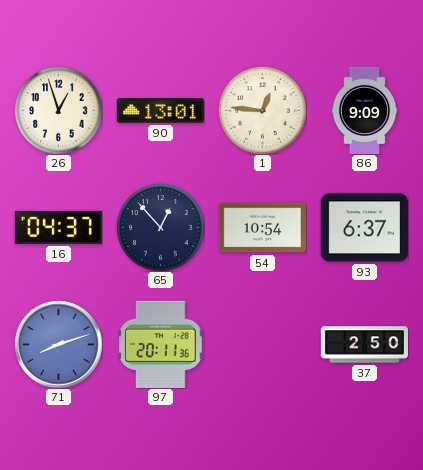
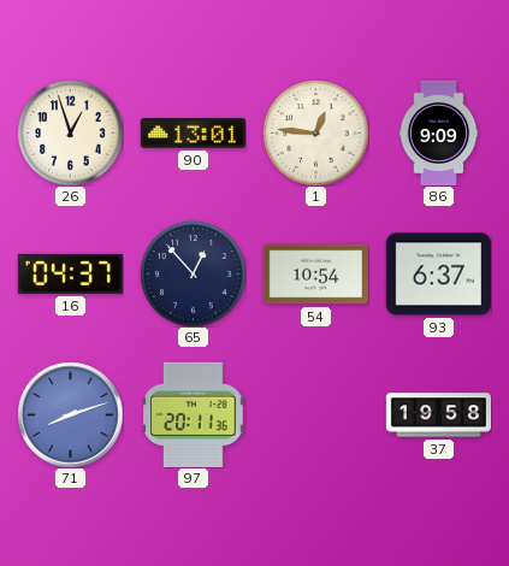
37: 2:50 -> 19:58
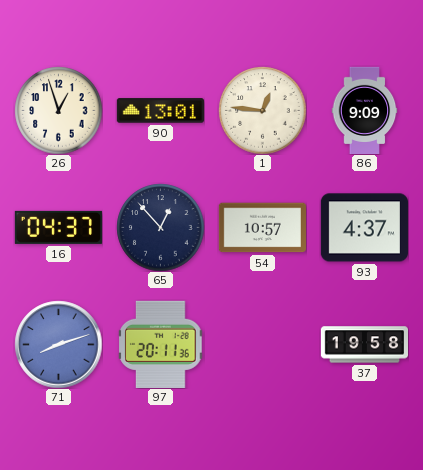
54: 10:54 -> 10:57
93: 6:37 -> 4:37
